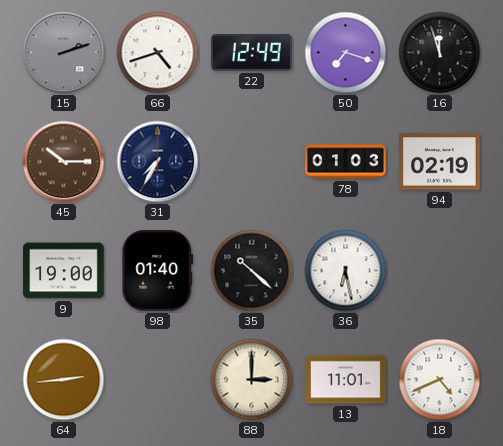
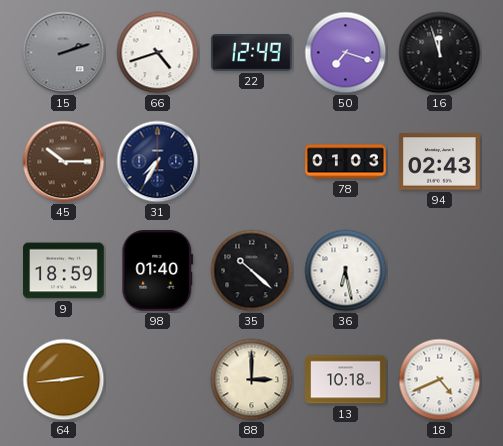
94: 02:19 -> 02:43
9: 19:00 -> 18:59
13: 11:01 -> 10:18
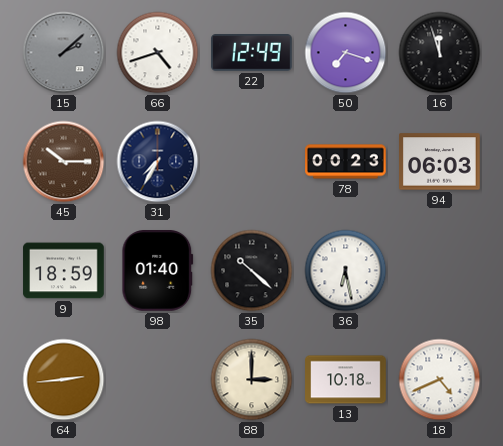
15: 2:12 -> 2:08
78: 01:03 -> 00:23
94: 02:43 -> 06:03
